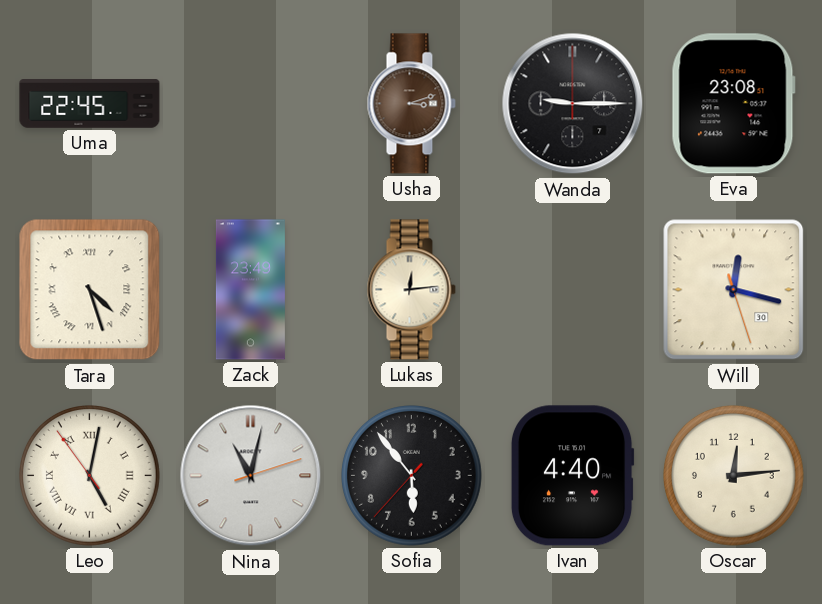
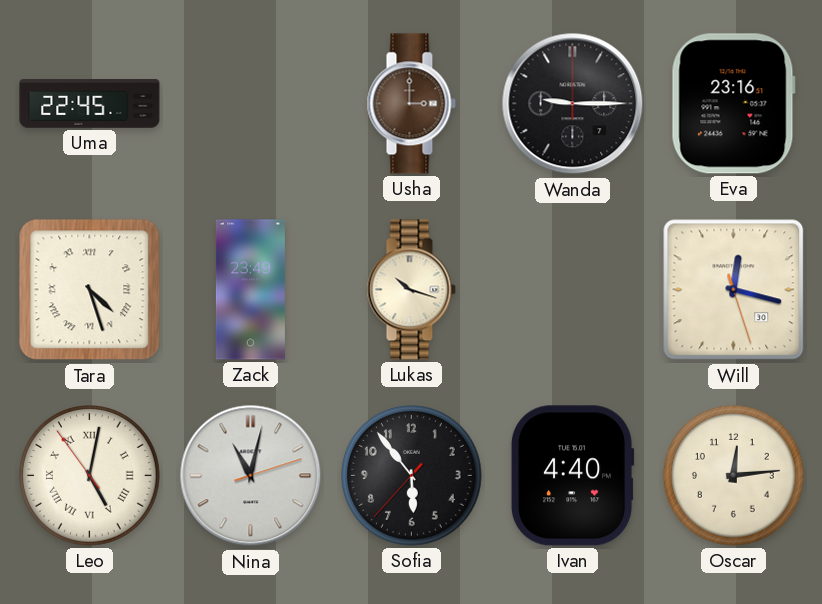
Usha: 3:12 -> 3:00
Eva: 23:08 -> 23:16
Lukas: 12:14 -> 10:18
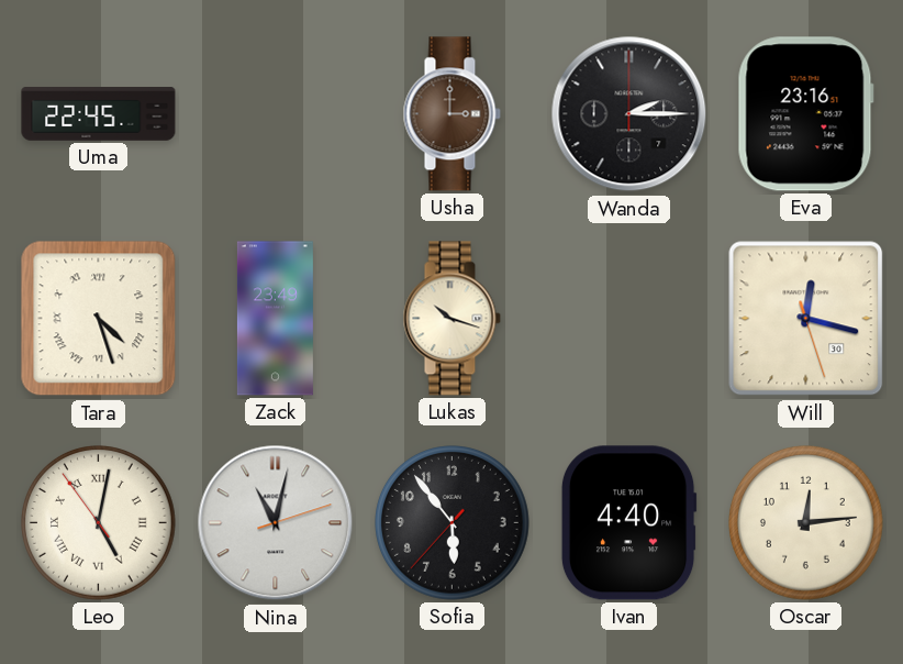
Wanda: 9:15 -> 2:15
